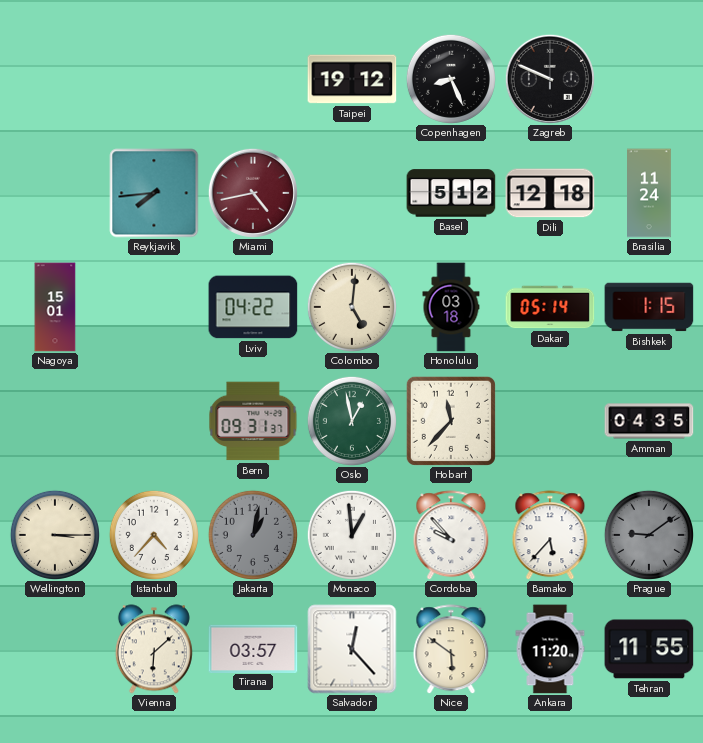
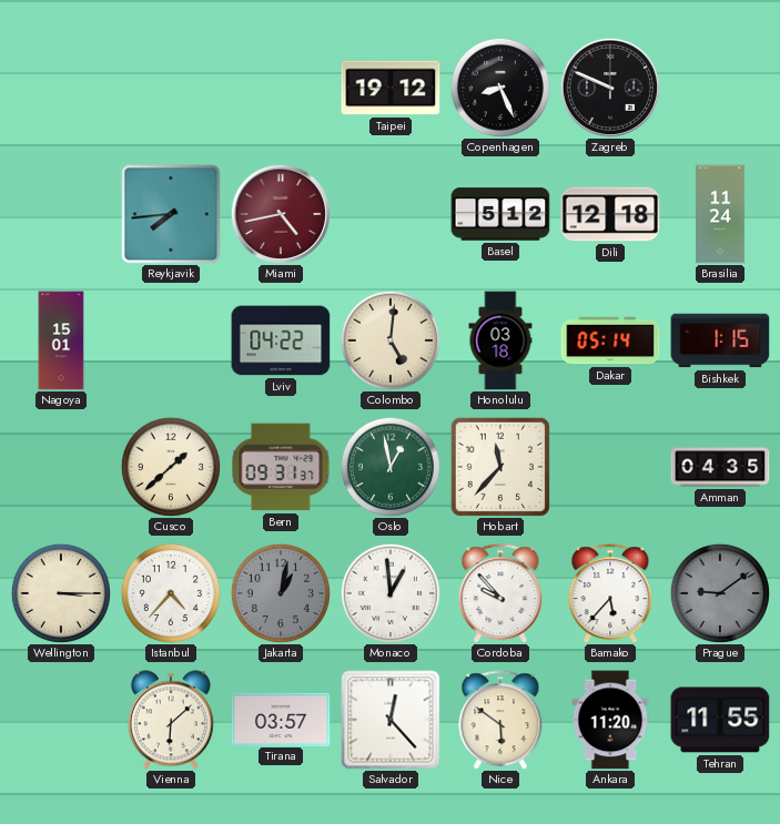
Cusco: none -> 1:38
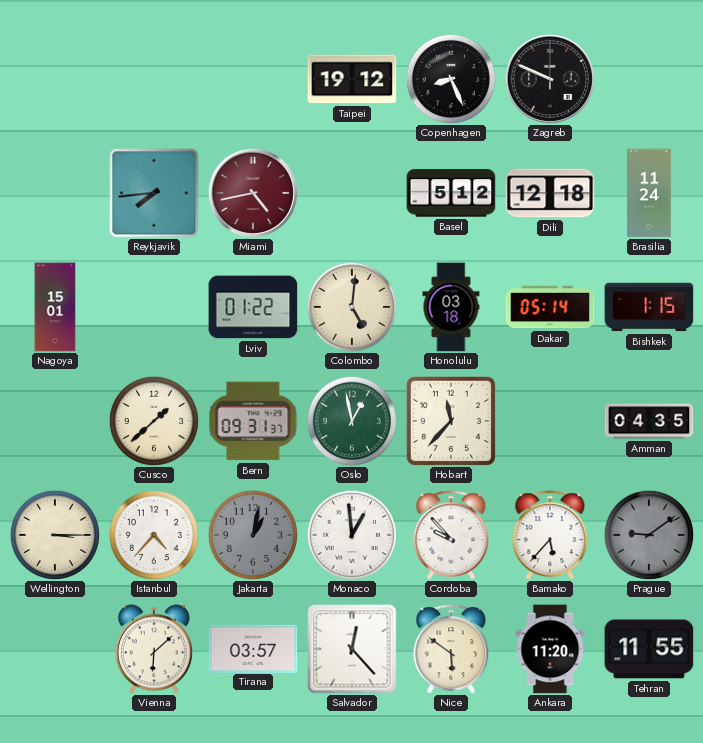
Lviv: 04:22 -> 01:22
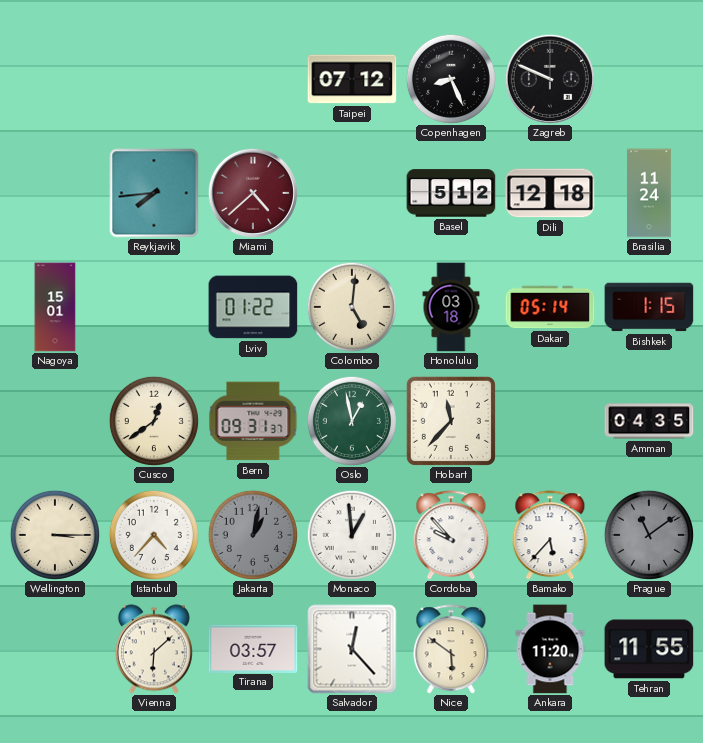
Taipei: 19:12 -> 07:12
Miami: 4:43 -> 4:38
Cusco: 1:38 -> 12:39
Prague: 9:09 -> 11:09
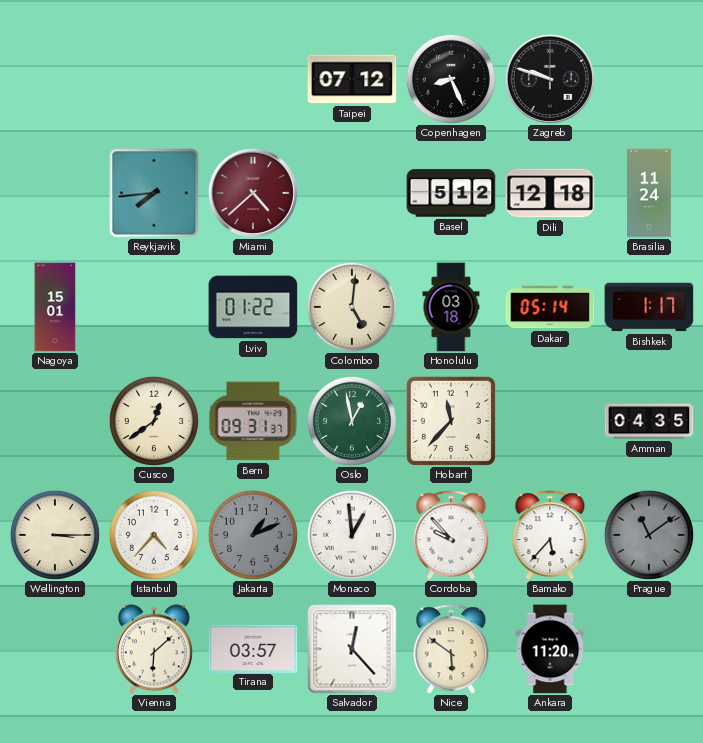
Zagreb: 9:49 -> 9:48
Bishkek: 1:15 -> 1:17
Jakarta: 1:02 -> 1:11
Tehran: 11:55 -> none
